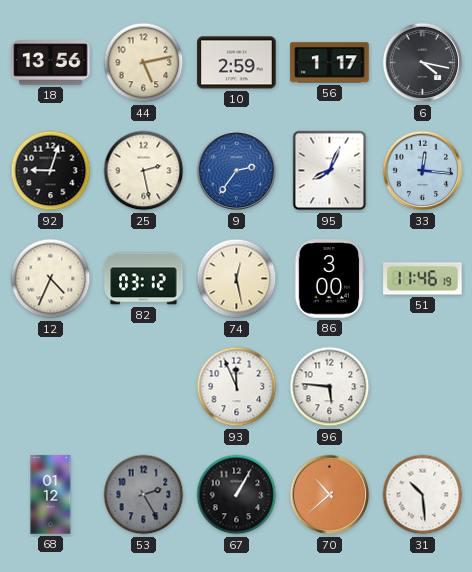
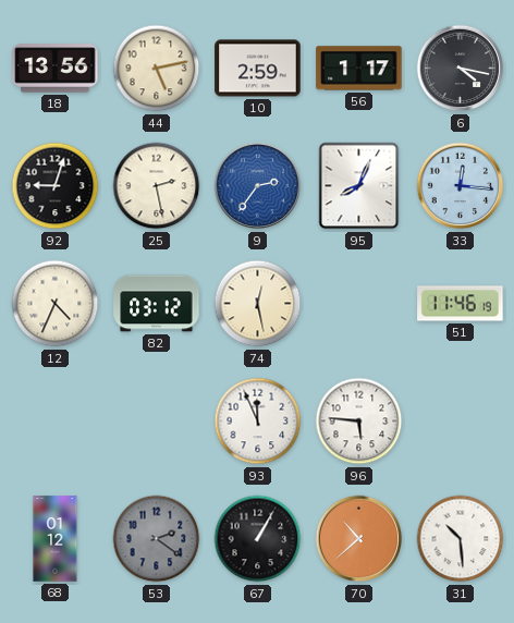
86: 3:00 -> none
53: 2:25 -> 2:21
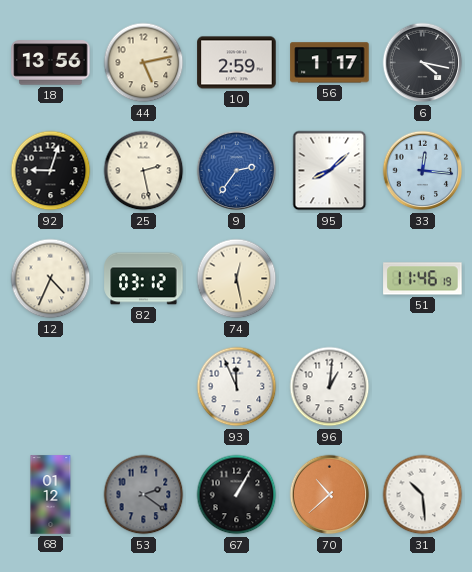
95: 8:04 -> 8:08
96: 5:46 -> 1:01
